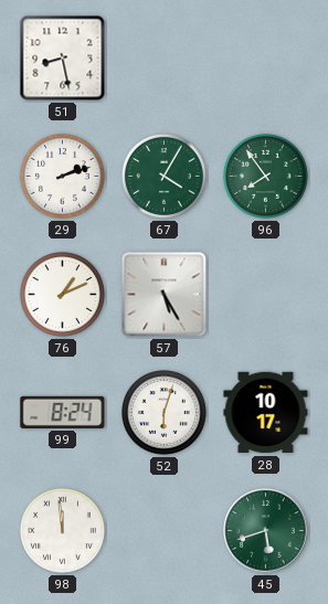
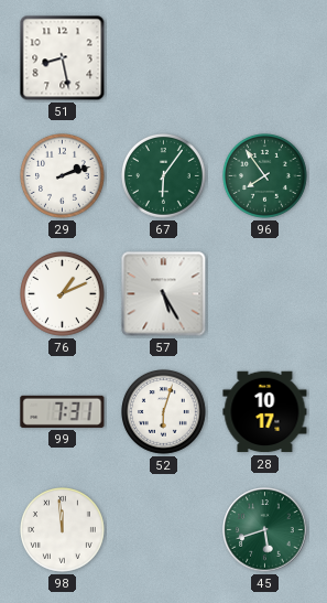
67: 4:05 -> 6:06
99: 8:24 -> 7:31
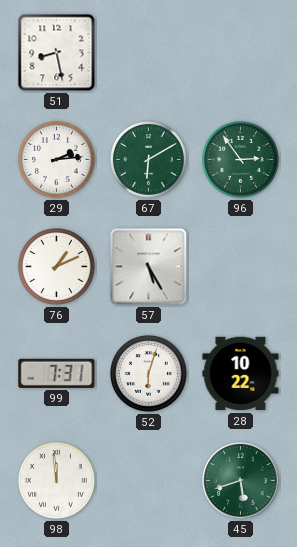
29: 2:12 -> 2:14
67: 6:06 -> 6:10
96: 7:54 -> 2:54
28: 10:17 -> 10:22
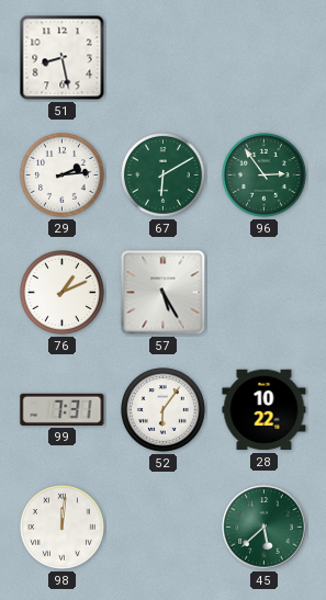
52: 6:03 -> 6:06
98: 11:59 -> 12:01
45: 5:42 -> 5:38
